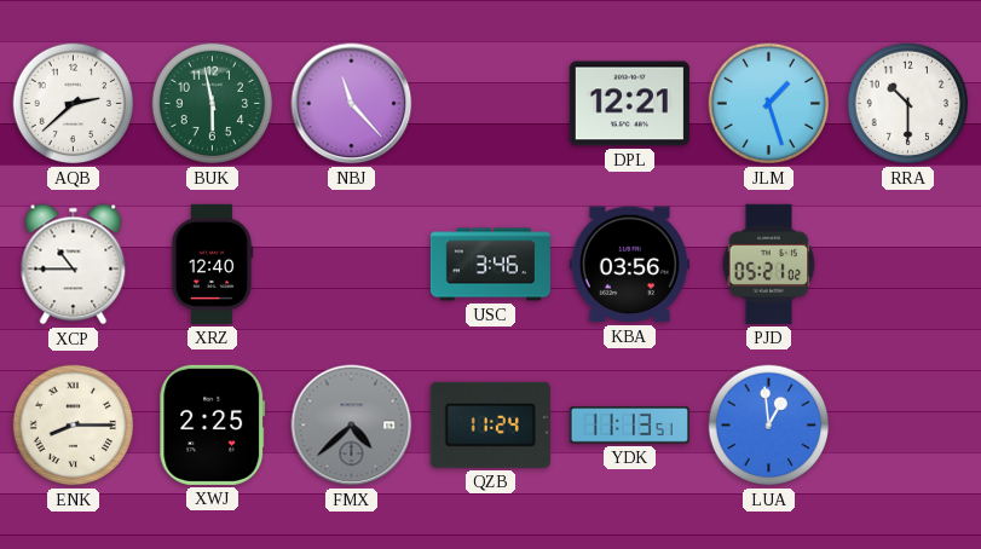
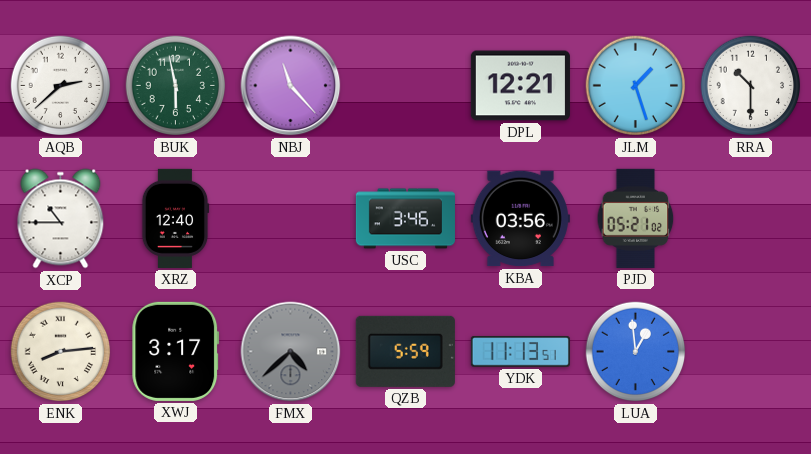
ENK: 8:15 -> 8:14
XWJ: 2:25 -> 3:17
QZB: 11:24 -> 5:59
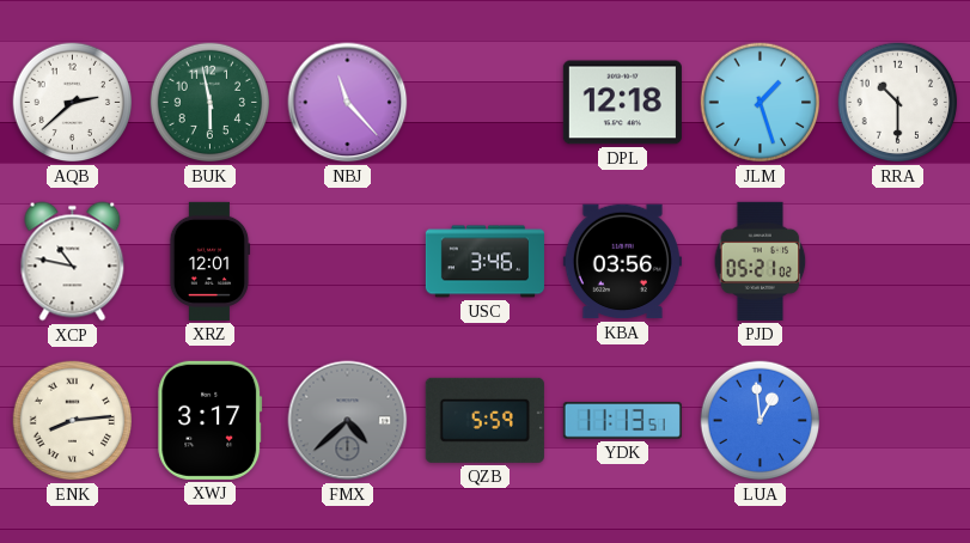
DPL: 12:21 -> 12:18
XCP: 10:45 -> 10:47
XRZ: 12:40 -> 12:01
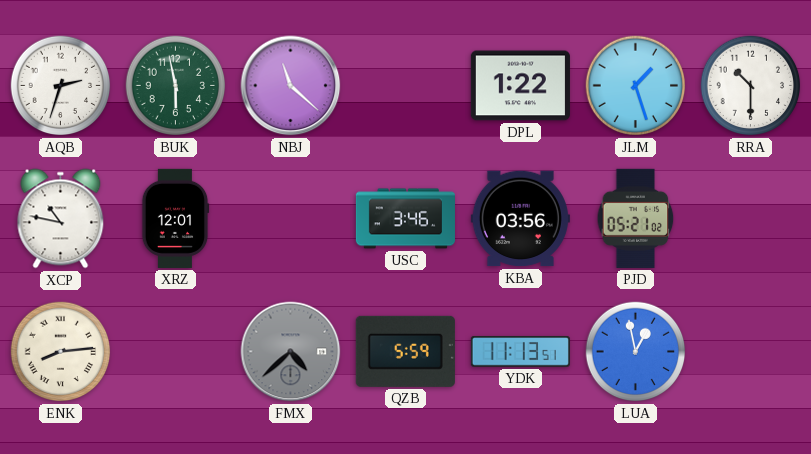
AQB: 2:38 -> 2:33
NBJ: 11:23 -> 11:22
DPL: 12:18 -> 1:22
XWJ: 3:17 -> none
LUA: 12:59 -> 12:58
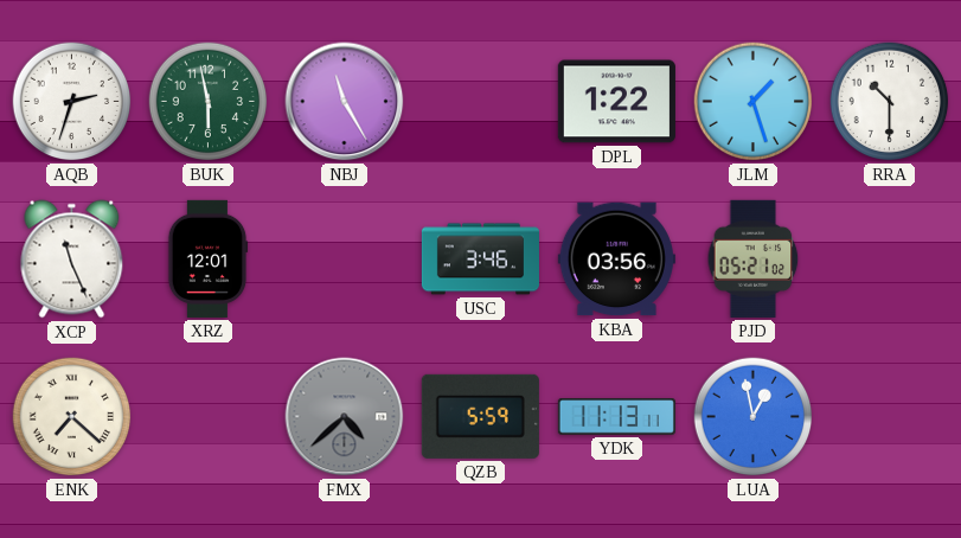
NBJ: 11:22 -> 11:25
XCP: 10:47 -> 11:26
ENK: 8:14 -> 7:22
YDK: 11:13:51 -> 11:13:11
